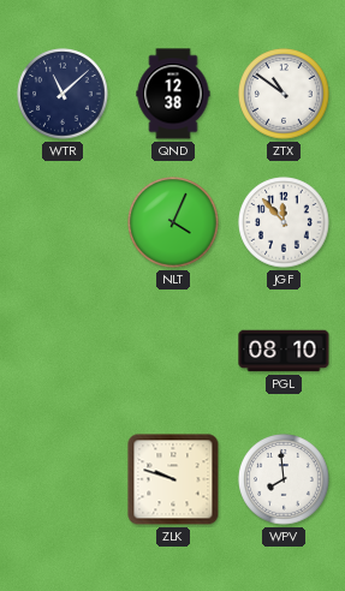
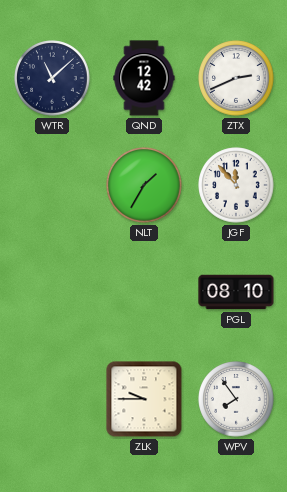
QND: 12:38 -> 12:42
ZTX: 10:51 -> 2:41
NLT: 4:04 -> 1:35
ZLK: 9:48 -> 9:45
WPV: 7:59 -> 7:54
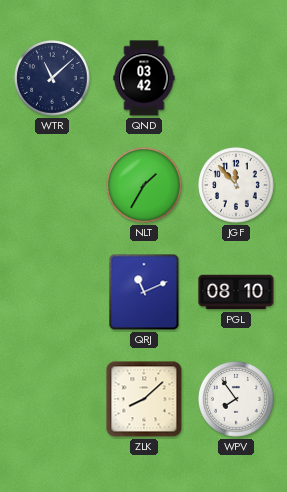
QND: 12:42 -> 03:42
ZTX: 2:41 -> none
QRJ: none -> 11:11
ZLK: 9:45 -> 8:08
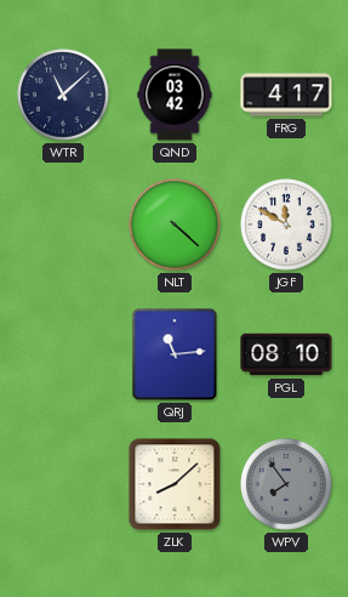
FRG: none -> 4:17
NLT: 1:35 -> 4:22
JGF: 11:53 -> 11:50
QRJ: 11:11 -> 11:14
WPV dial: white -> grey
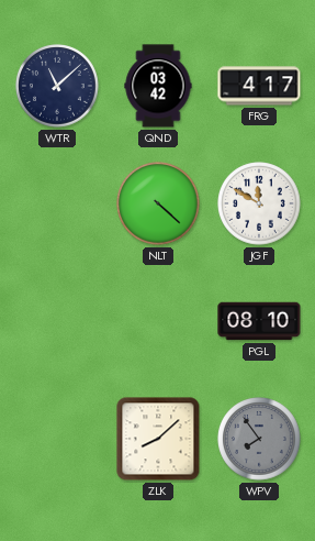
QRJ: 11:14 -> none
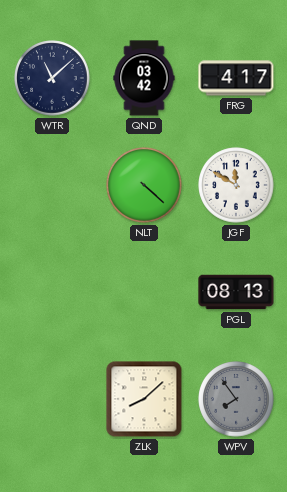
PGL: 08:10 -> 08:13
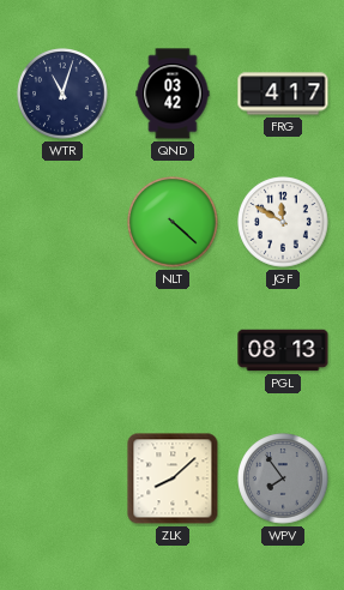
WTR: 11:08 -> 11:03
